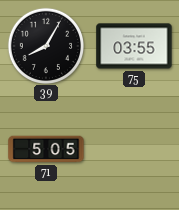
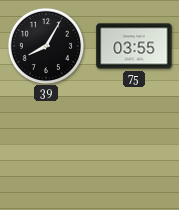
71: 5:05 -> none
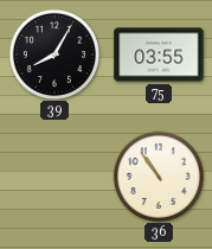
36: none -> 10:54
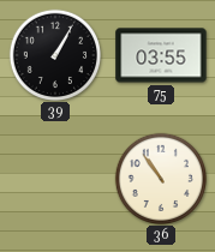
39: 8:05 -> 1:05
